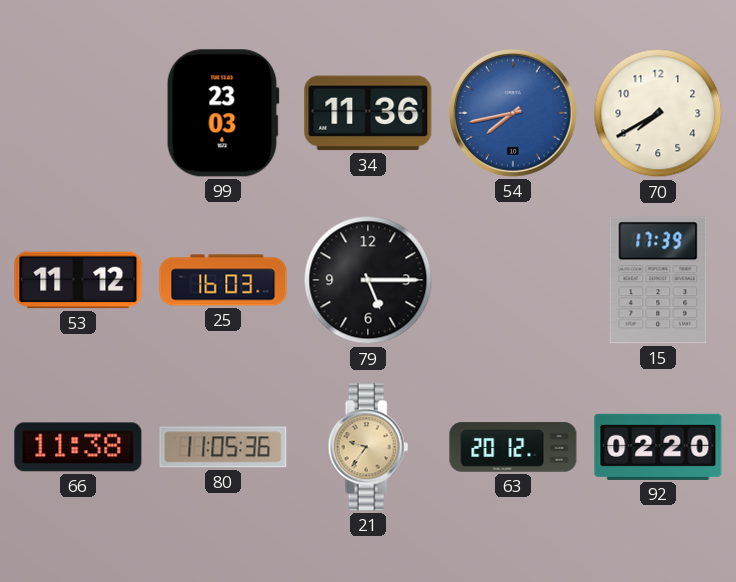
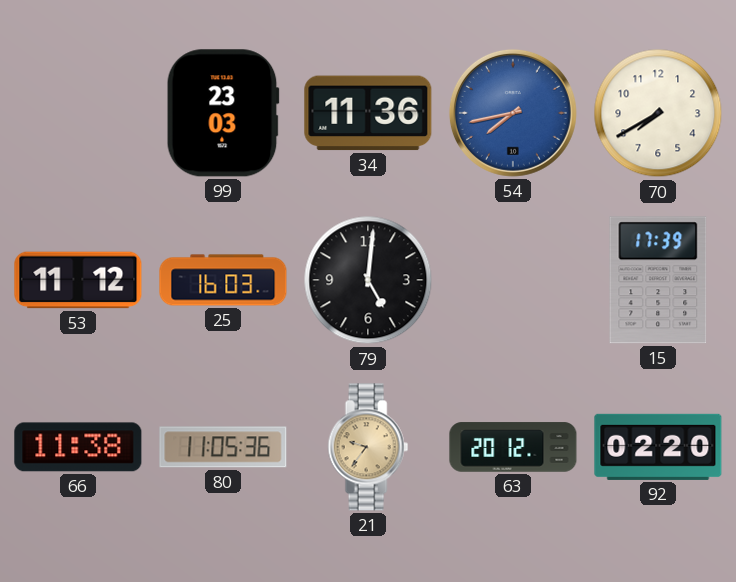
79: 5:15 -> 5:01
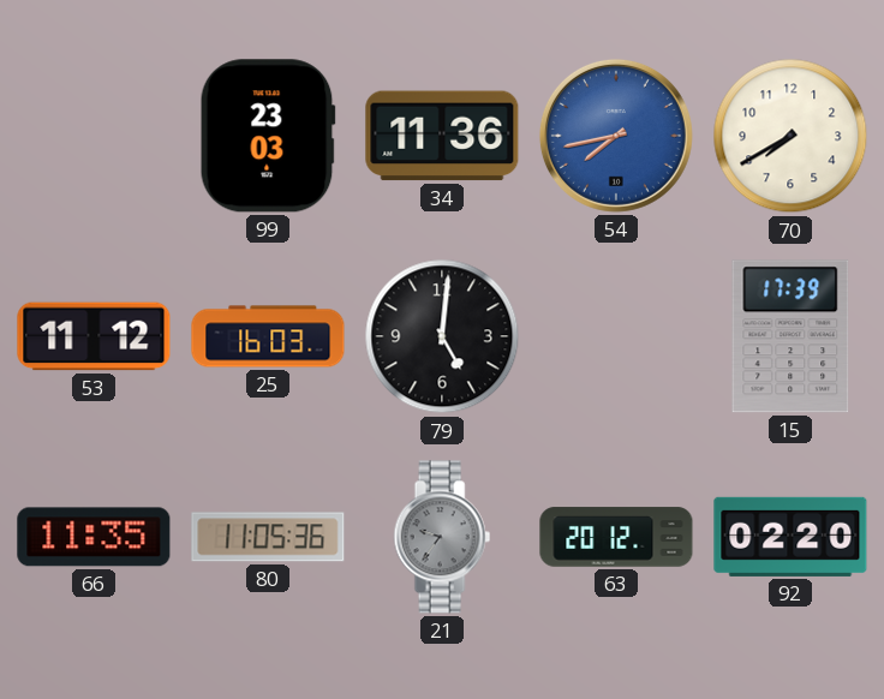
66: 11:38 -> 11:35
21 dial: champagne -> grey
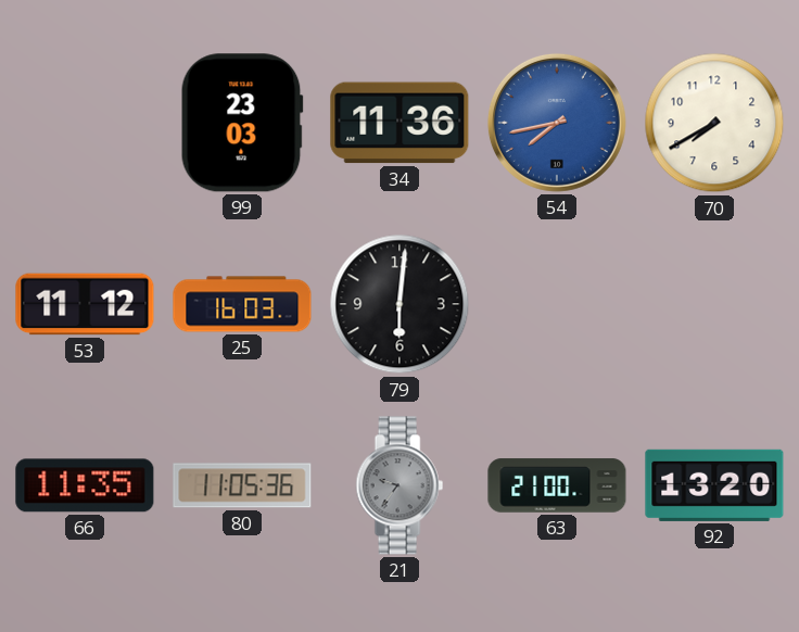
79: 5:01 -> 6:01
15: 17:39 -> none
63: 20:12 -> 21:00
92: 02:20 -> 13:20
